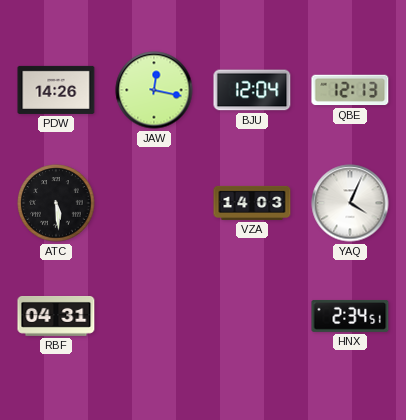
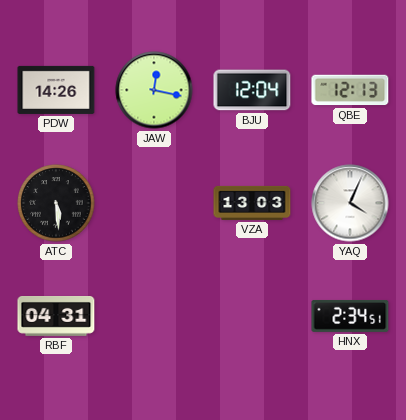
VZA: 14:03 -> 13:03
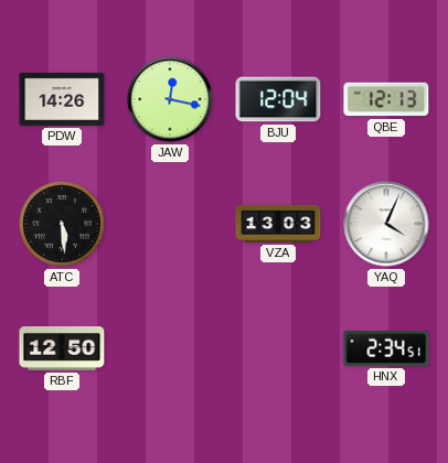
RBF: 04:31 -> 12:50
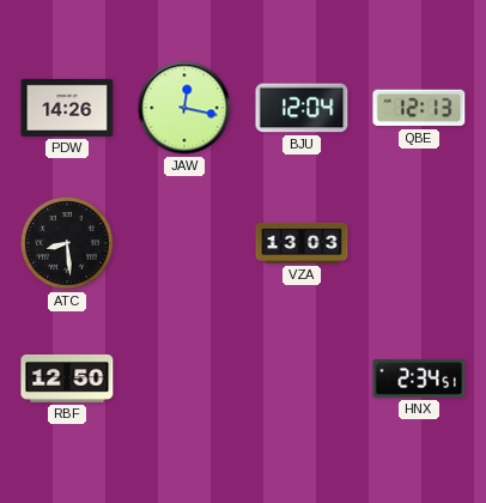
ATC: 5:29 -> 8:29
YAQ: 4:04 -> none
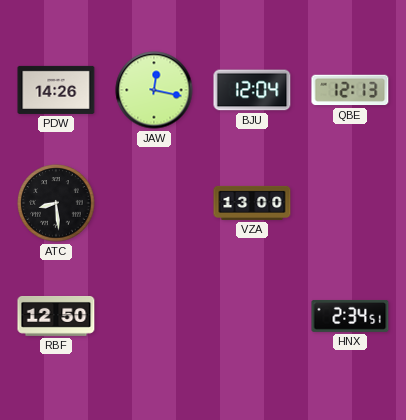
VZA: 13:03 -> 13:00
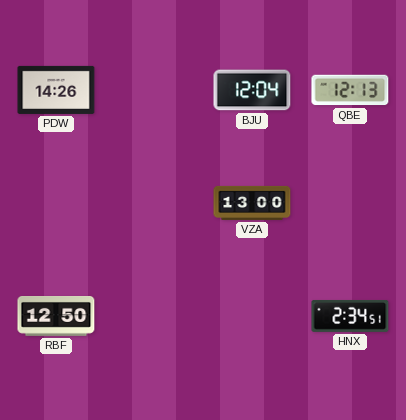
JAW: 12:17 -> none
ATC: 8:29 -> none
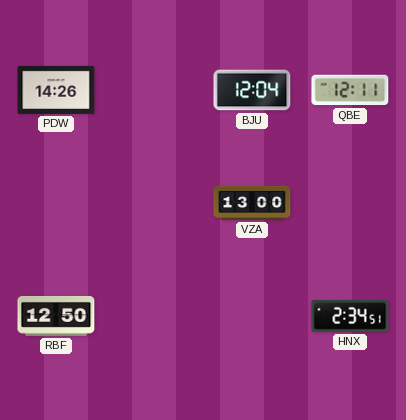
QBE: 12:13 -> 12:11
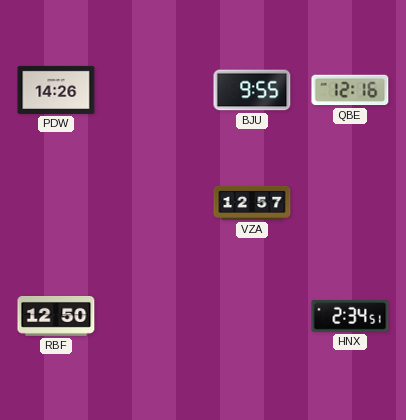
BJU: 12:04 -> 9:55
QBE: 12:11 -> 12:16
VZA: 13:00 -> 12:57
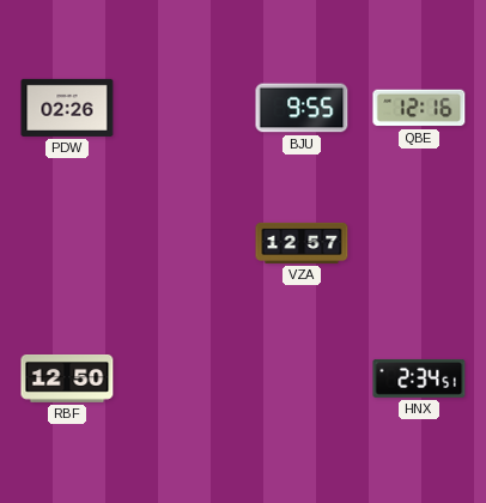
PDW: 14:26 -> 02:26
